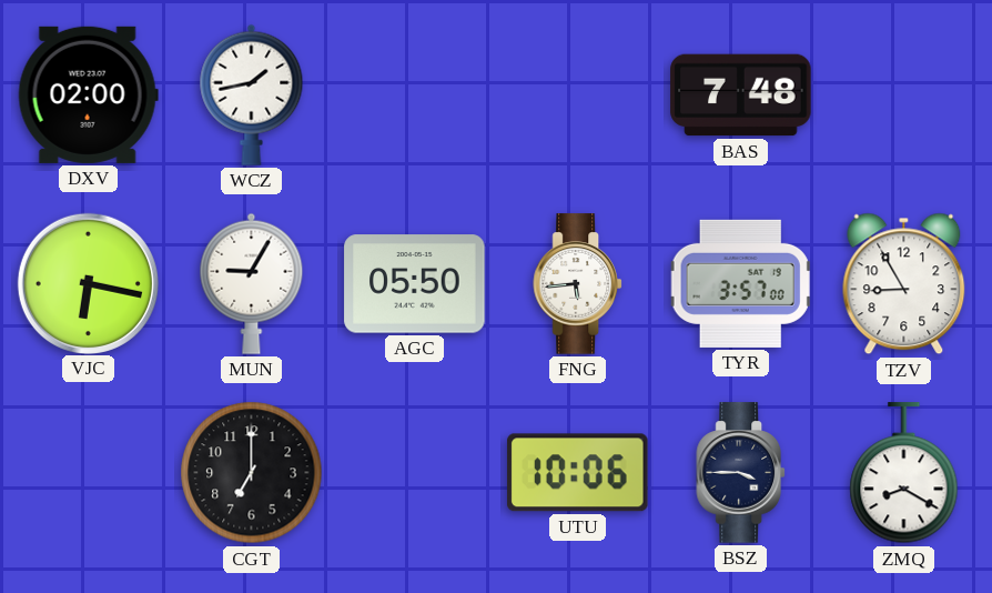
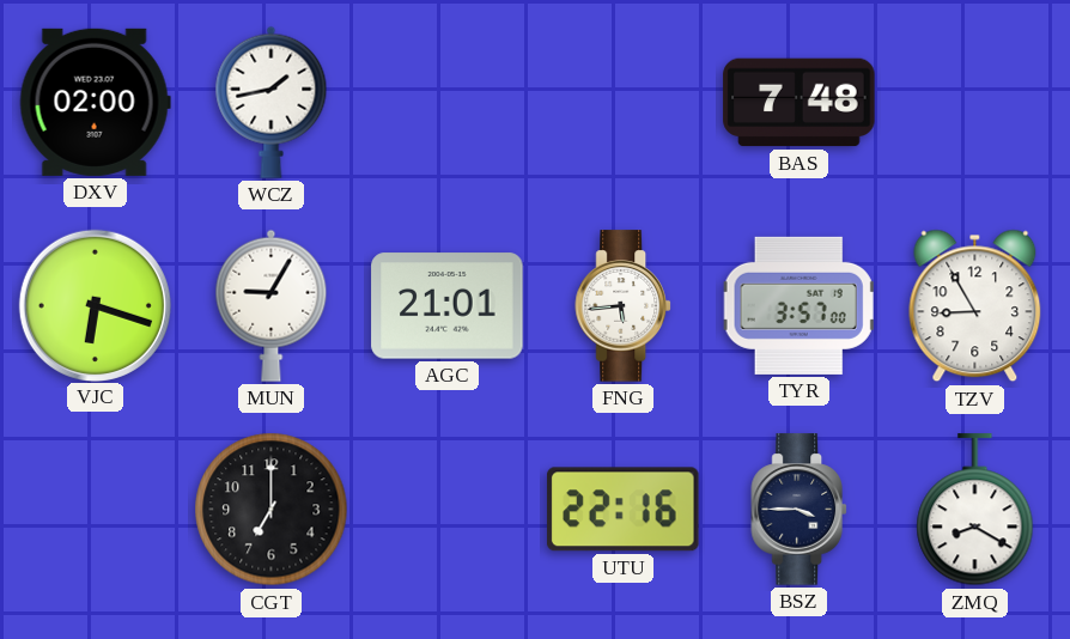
VJC: 6:17 -> 6:18
AGC: 05:50 -> 21:01
UTU: 10:06 -> 22:16
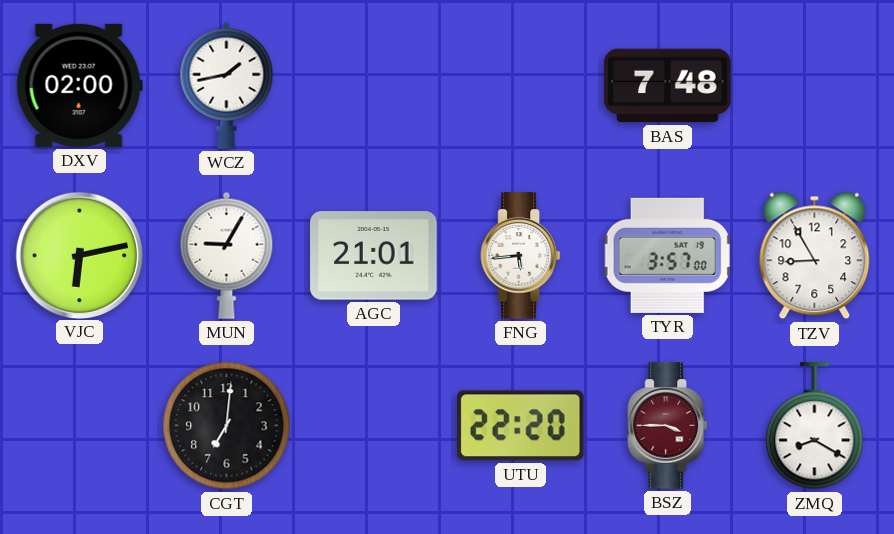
VJC: 6:18 -> 6:13
CGT: 7:00 -> 7:01
UTU: 22:16 -> 22:20
BSZ dial: navy -> burgundy
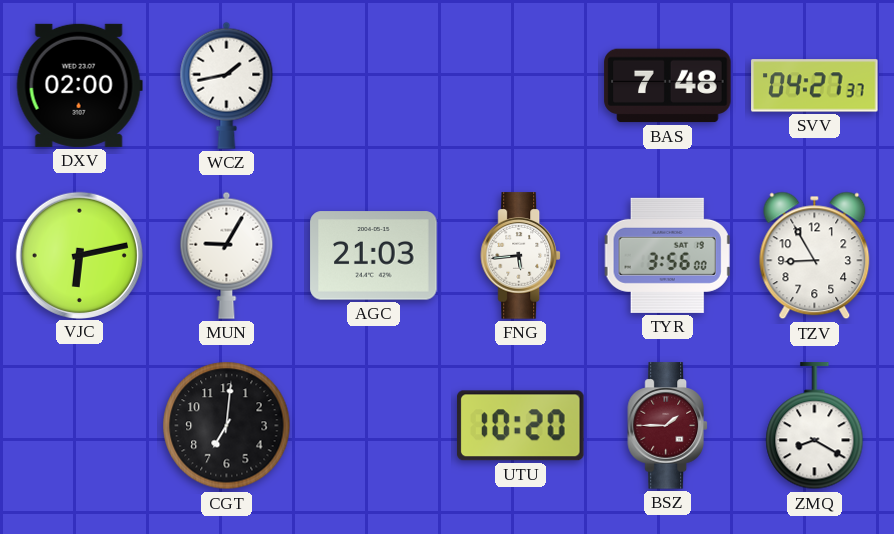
SVV: none -> 04:27
AGC: 21:01 -> 21:03
TYR: 3:57 -> 3:56
UTU: 22:20 -> 10:20
BSZ: 3:45 -> 1:45
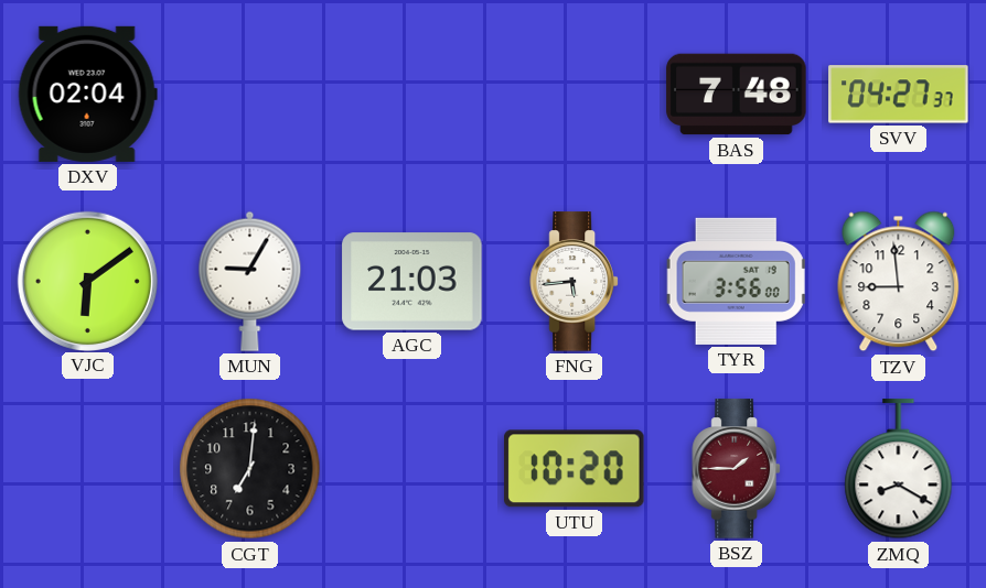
DXV: 02:00 -> 02:04
WCZ: 1:43 -> none
VJC: 6:13 -> 6:09
TZV: 8:55 -> 8:59
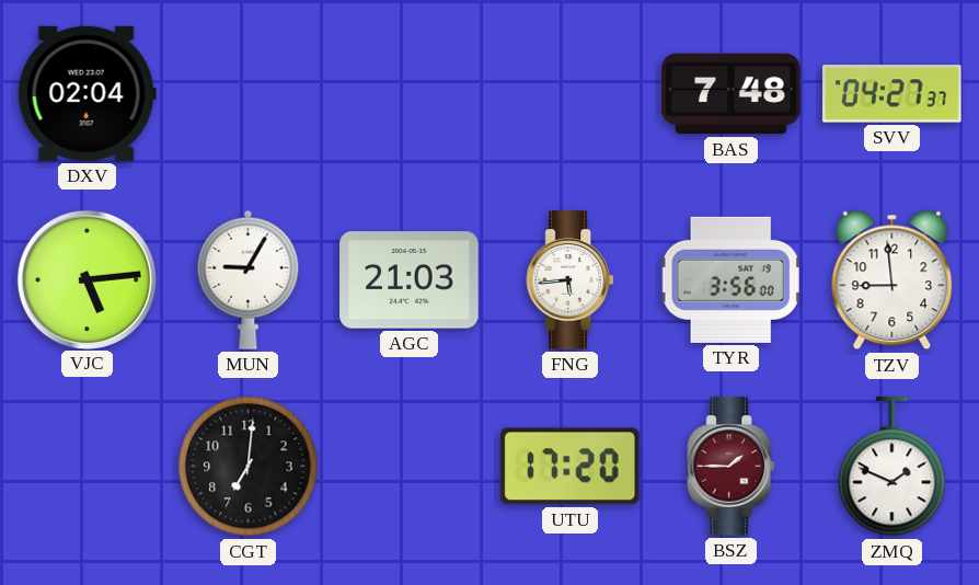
VJC: 6:09 -> 5:14
UTU: 10:20 -> 17:20
ZMQ: 8:20 -> 1:49
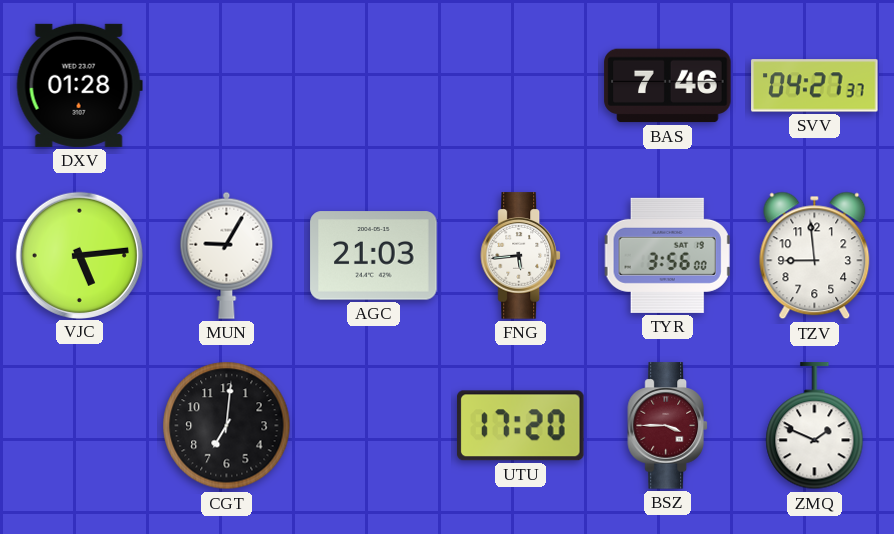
DXV: 02:04 -> 01:28
BAS: 7:48 -> 7:46
BSZ: 1:45 -> 3:45
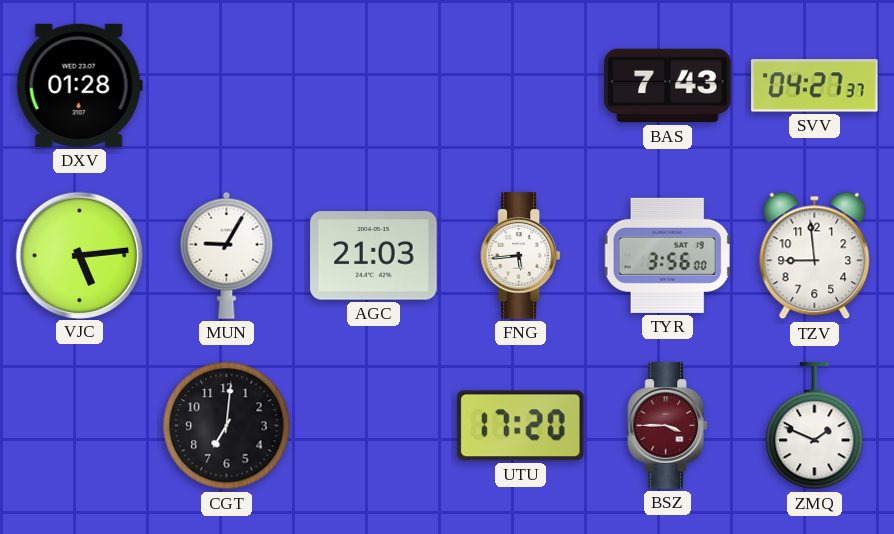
BAS: 7:46 -> 7:43
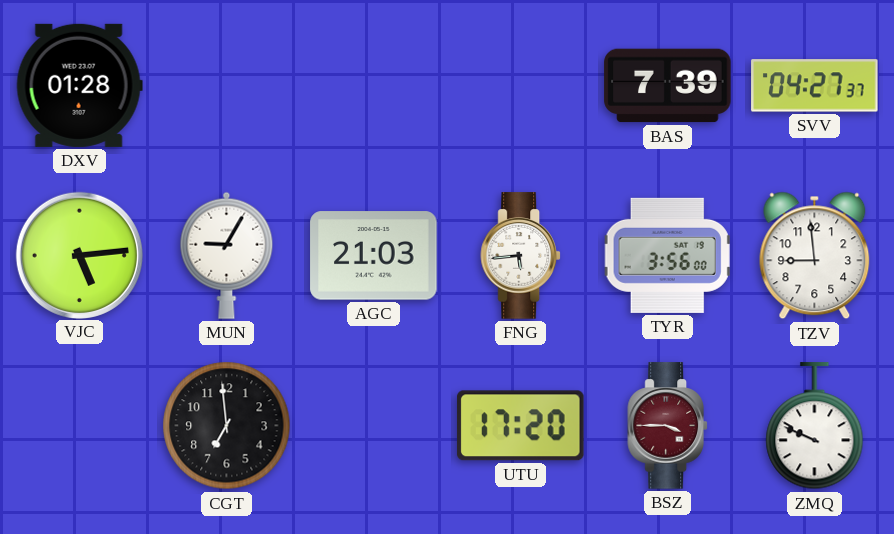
BAS: 7:43 -> 7:39
CGT: 7:01 -> 6:59
ZMQ: 1:49 -> 9:49
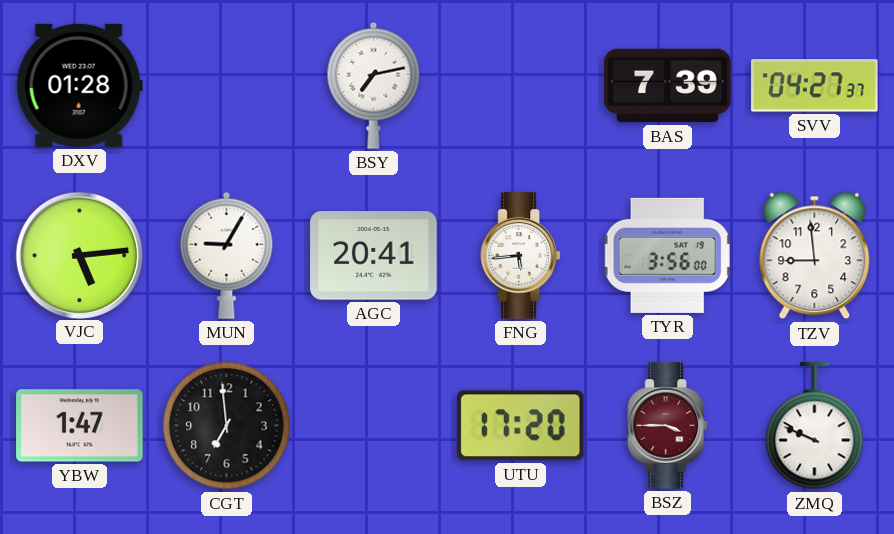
BSY: none -> 7:13
AGC: 21:03 -> 20:41
YBW: none -> 1:47
